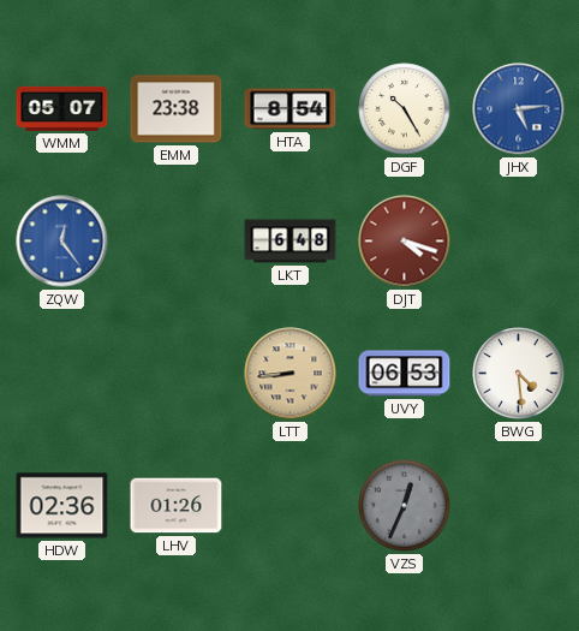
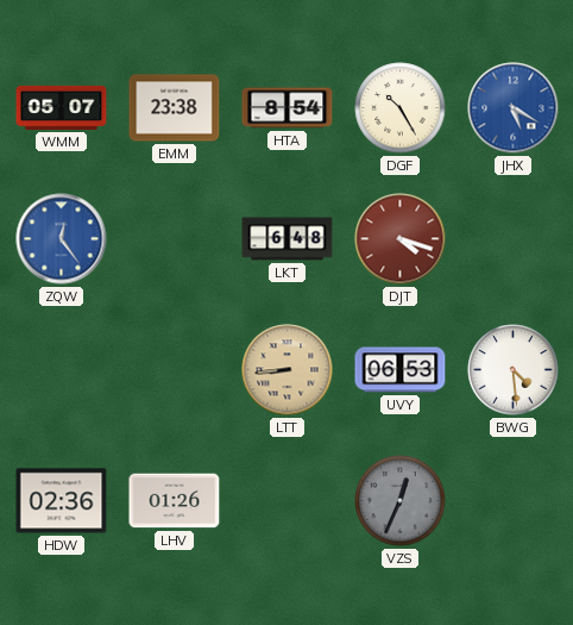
JHX: 5:14 -> 5:20
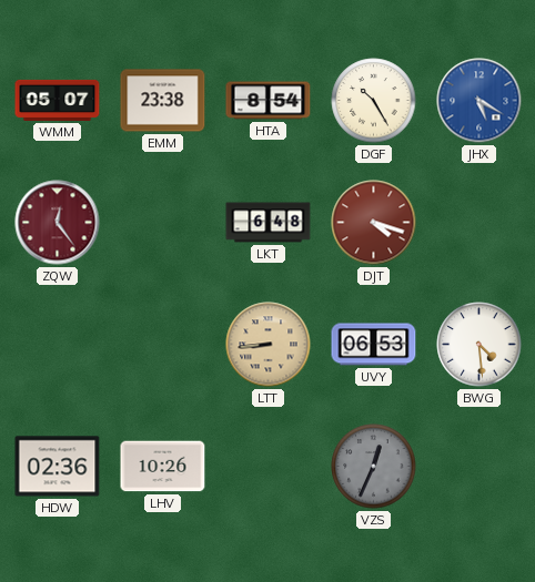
ZQW dial: blue -> burgundy
LHV: 01:26 -> 10:26
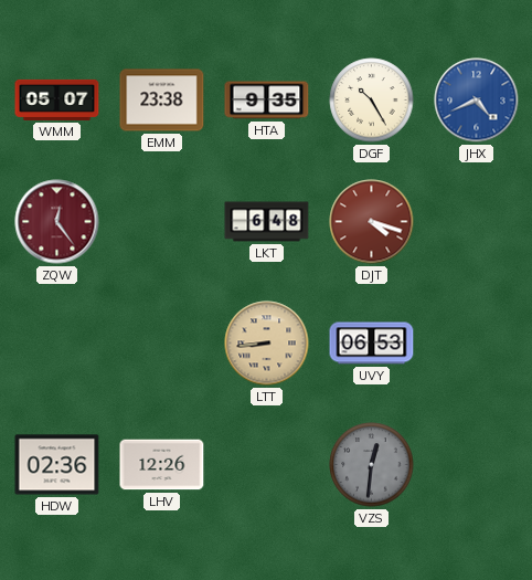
HTA: 8:54 -> 9:35
JHX: 5:20 -> 4:41
BWG: 4:29 -> none
LHV: 10:26 -> 12:26
VZS: 12:34 -> 12:31
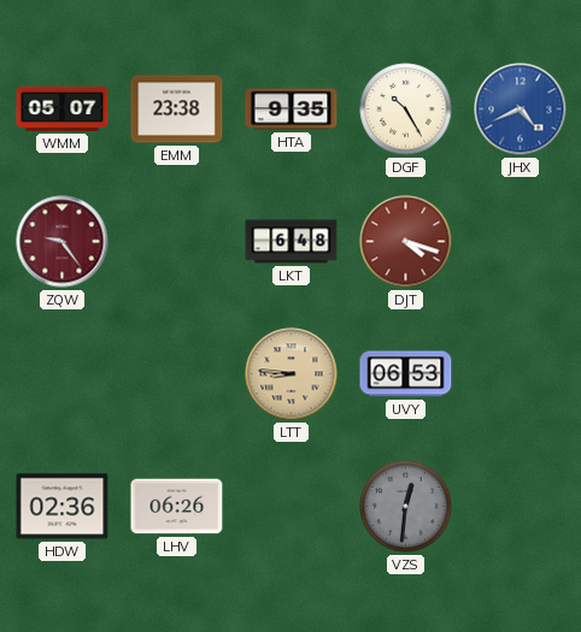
ZQW: 12:24 -> 9:24
LTT: 8:44 -> 8:46
LHV: 12:26 -> 06:26
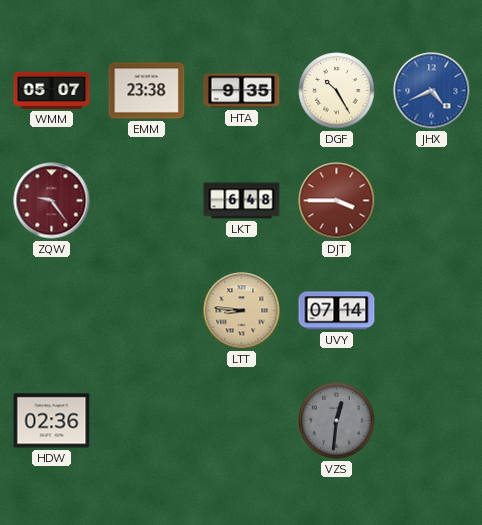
DJT: 4:18 -> 3:45
UVY: 06:53 -> 07:14
LHV: 06:26 -> none
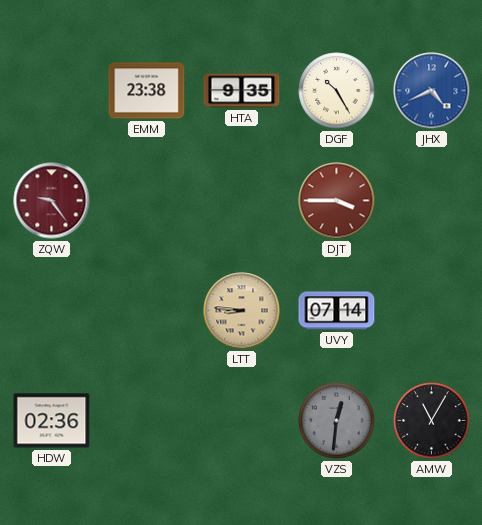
WMM: 05:07 -> none
LKT: 6:48 -> none
AMW: none -> 11:05
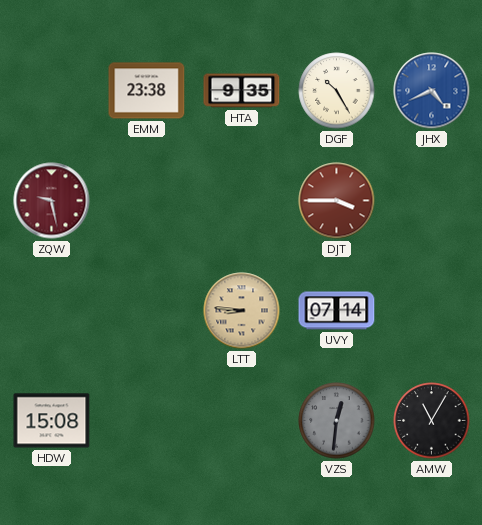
ZQW: 9:24 -> 9:28
HDW: 02:36 -> 15:08
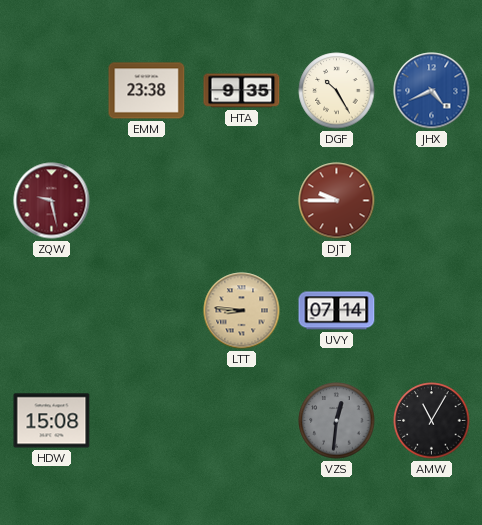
DJT: 3:45 -> 9:45
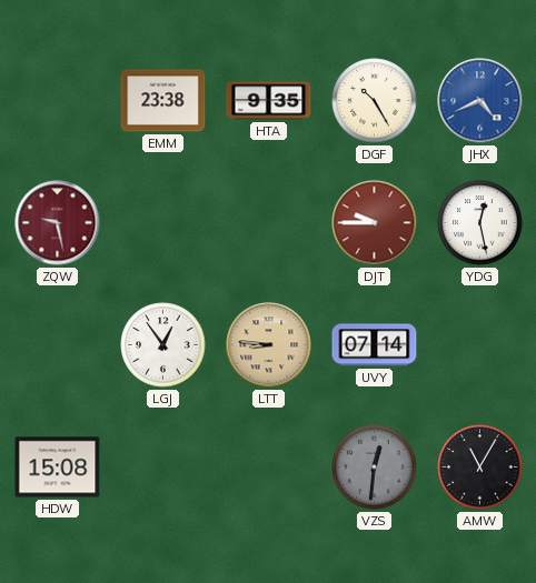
YDG: none -> 12:28
LGJ: none -> 12:54
